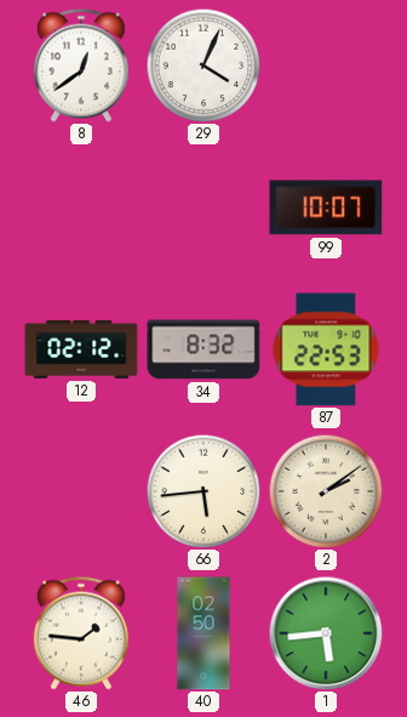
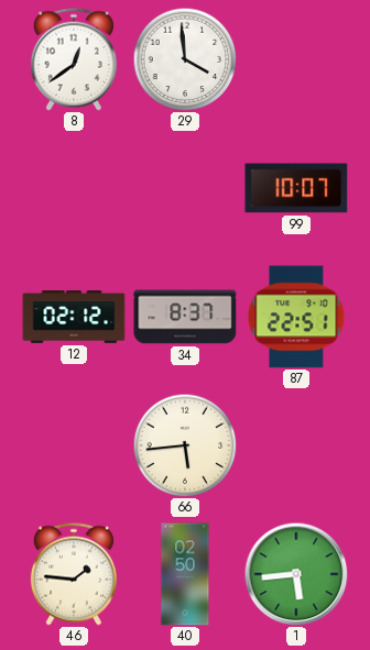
29: 4:04 -> 3:59
34: 8:32 -> 8:37
87: 22:53 -> 22:51
2: 2:09 -> none
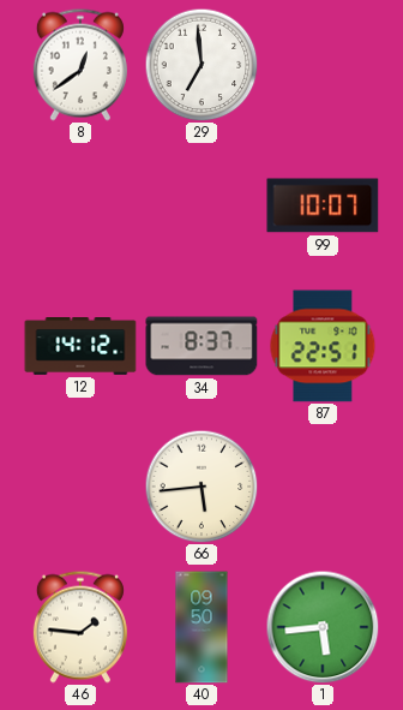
29: 3:59 -> 6:59
12: 02:12 -> 14:12
40: 02:50 -> 09:50
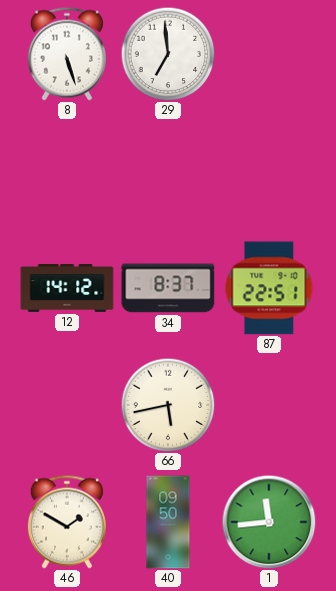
8: 12:39 -> 5:27
99: 10:07 -> none
66: 5:44 -> 5:43
46: 1:46 -> 1:50
1: 5:44 -> 11:44
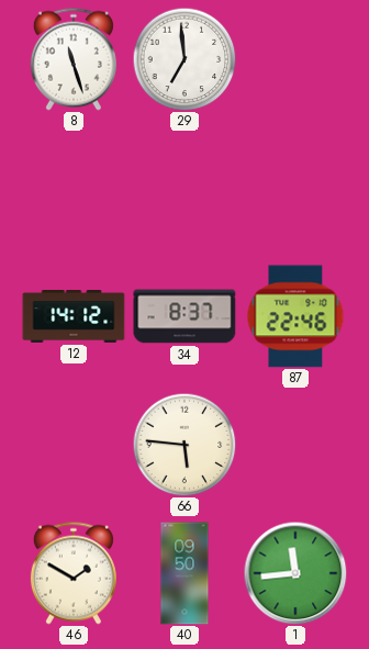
8: 5:27 -> 11:27
87: 22:51 -> 22:46
66: 5:43 -> 5:46
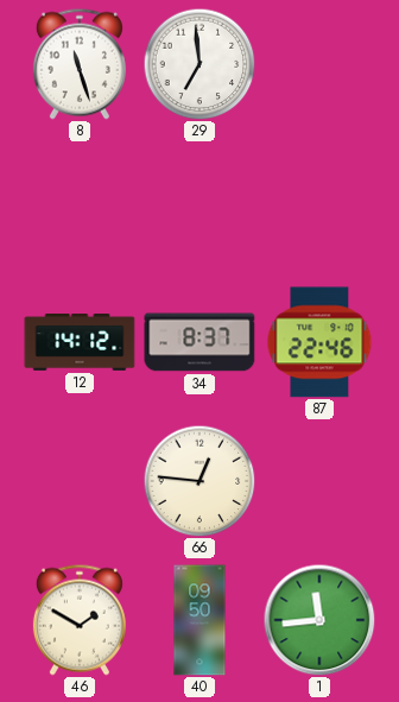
66: 5:46 -> 12:46
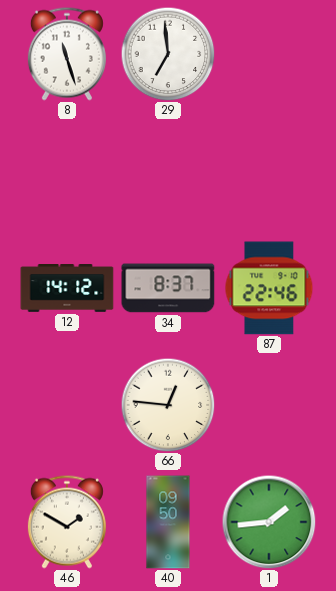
1: 11:44 -> 1:44
